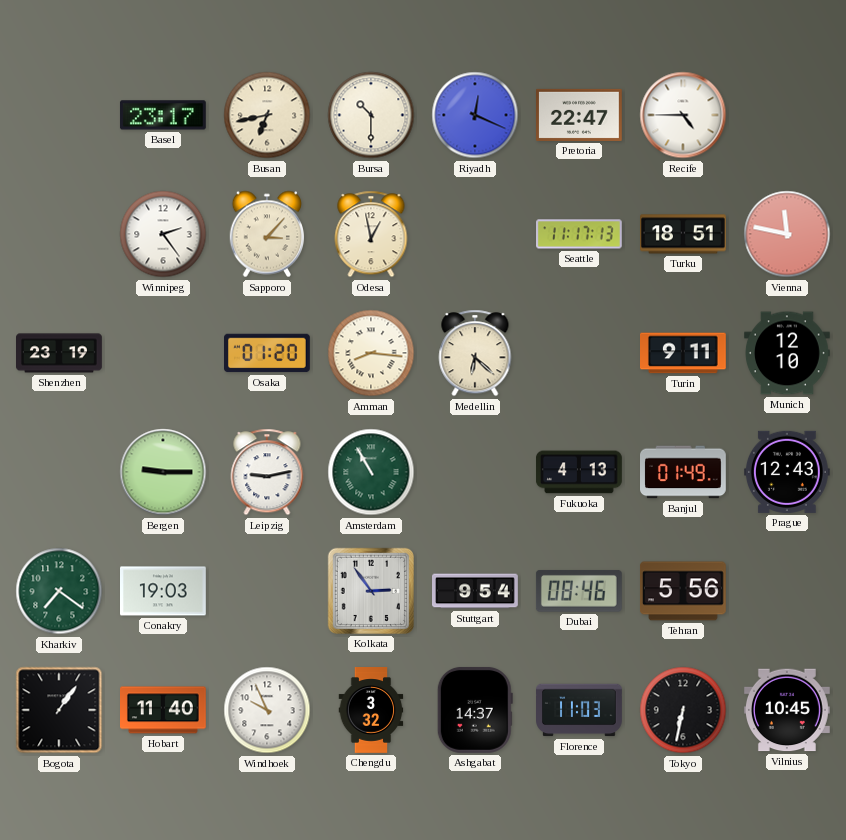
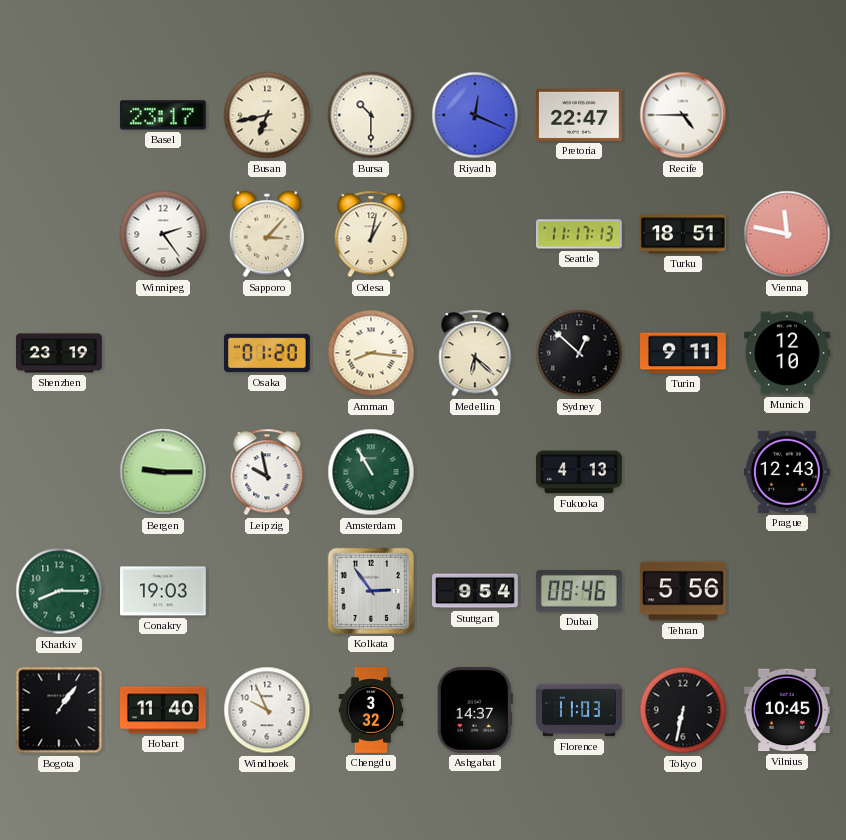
Odesa: 12:58 -> 1:02
Sydney: none -> 12:52
Leipzig: 9:13 -> 9:58
Banjul: 01:49 -> none
Kharkiv: 7:21 -> 8:15
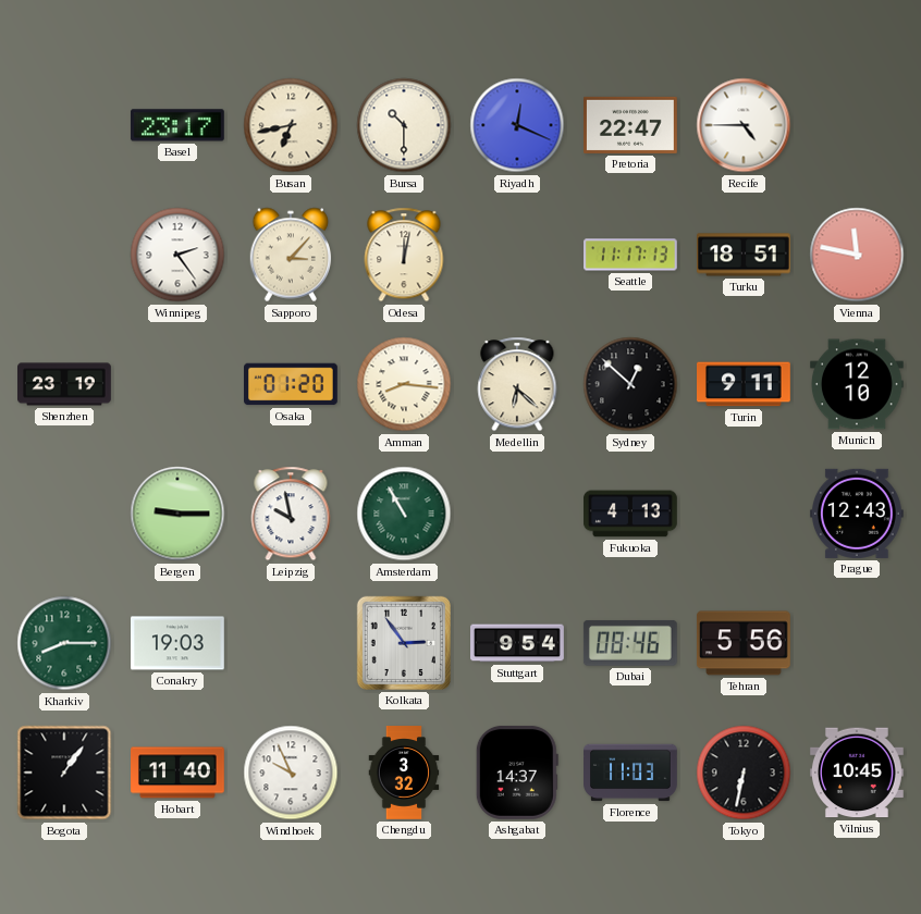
Odesa: 1:02 -> 12:02
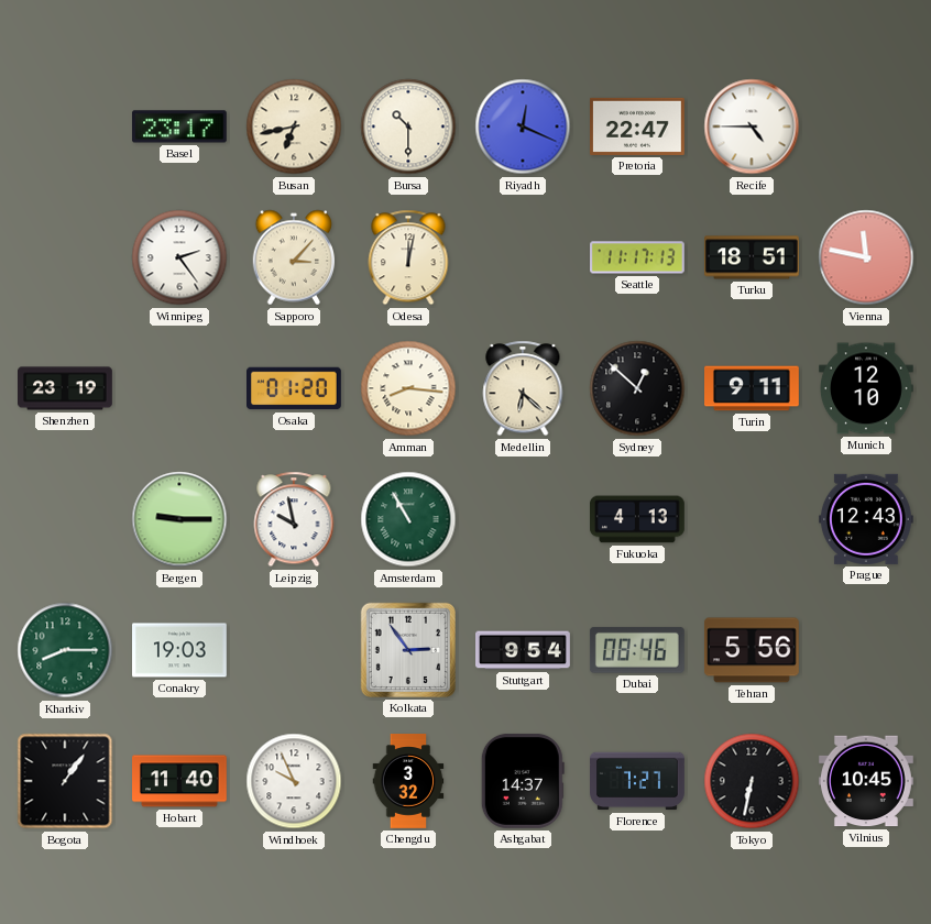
Florence: 11:03 -> 7:27
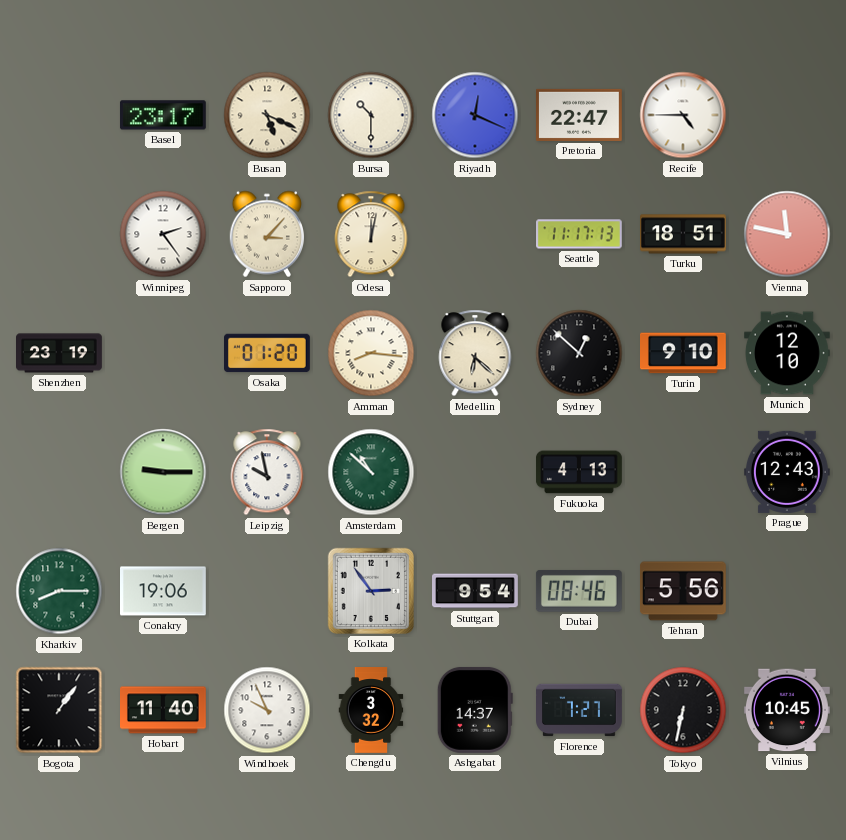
Busan: 6:43 -> 5:19
Turin: 9:11 -> 9:10
Amsterdam: 10:55 -> 10:52
Conakry: 19:03 -> 19:06
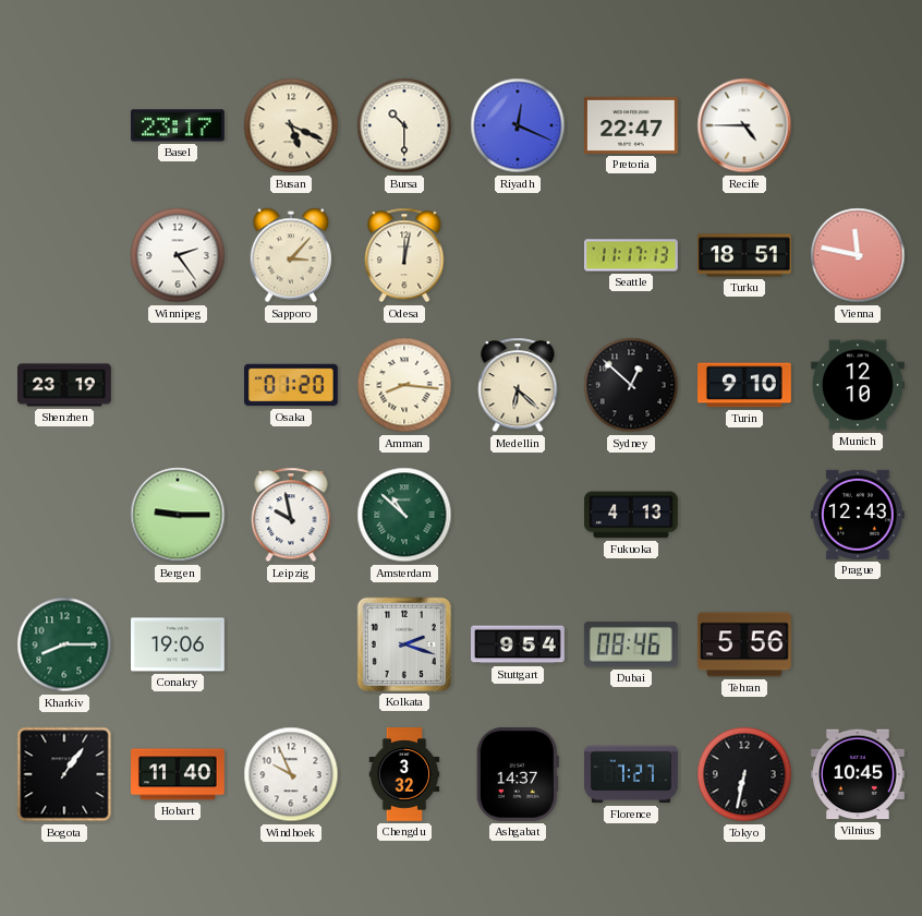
Kolkata: 2:54 -> 2:18
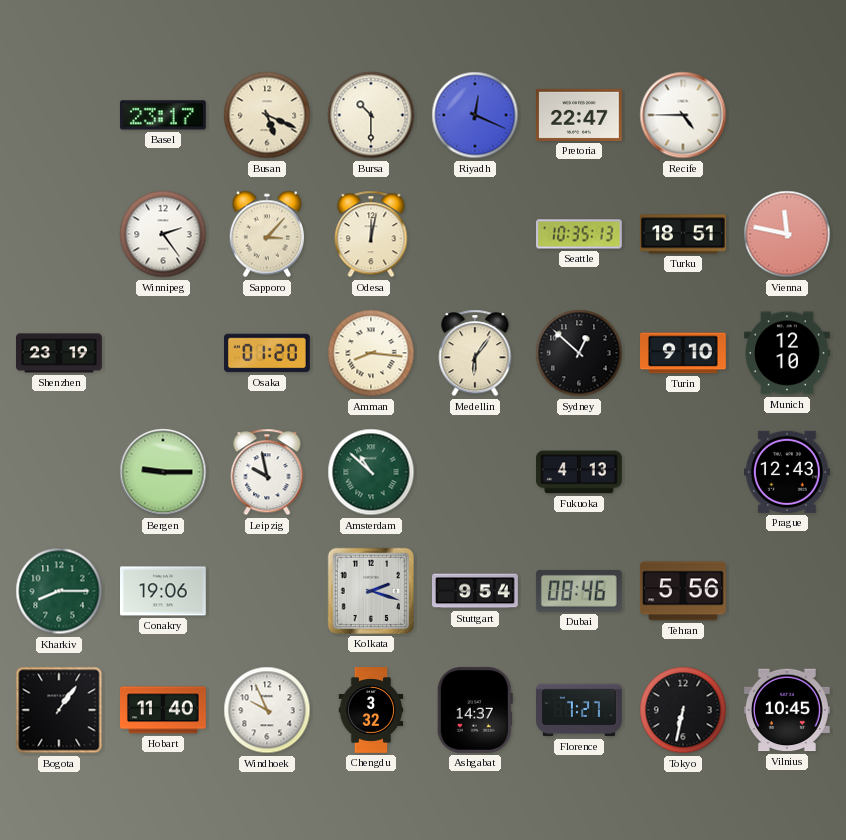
Seattle: 11:17 -> 10:35
Medellin: 6:22 -> 6:06
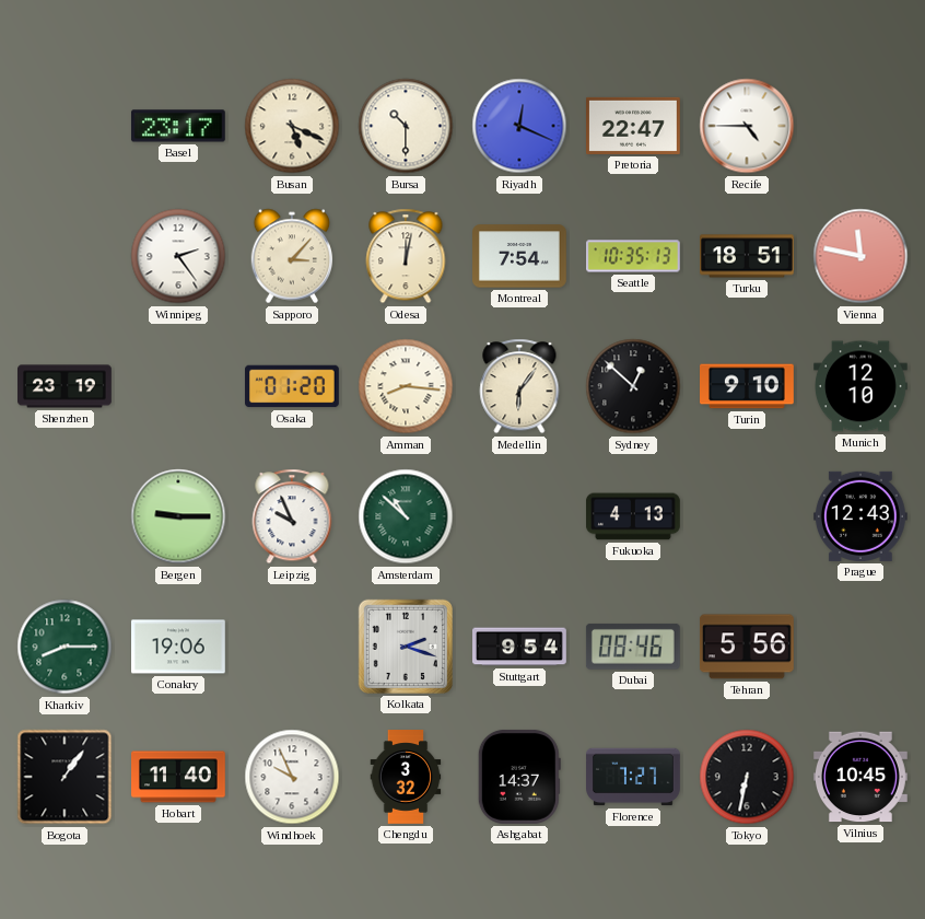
Montreal: none -> 7:54
Leipzig: 9:58 -> 9:56
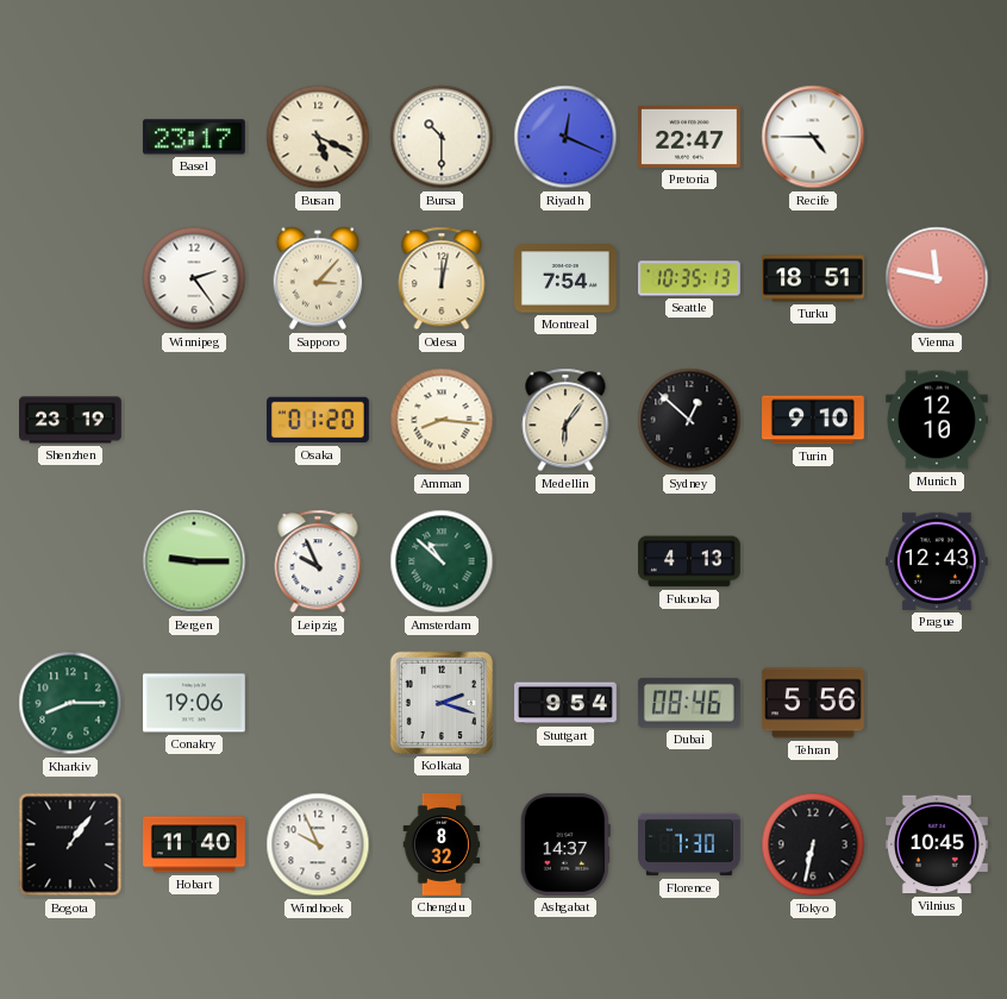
Chengdu: 3:32 -> 8:32
Florence: 7:27 -> 7:30
